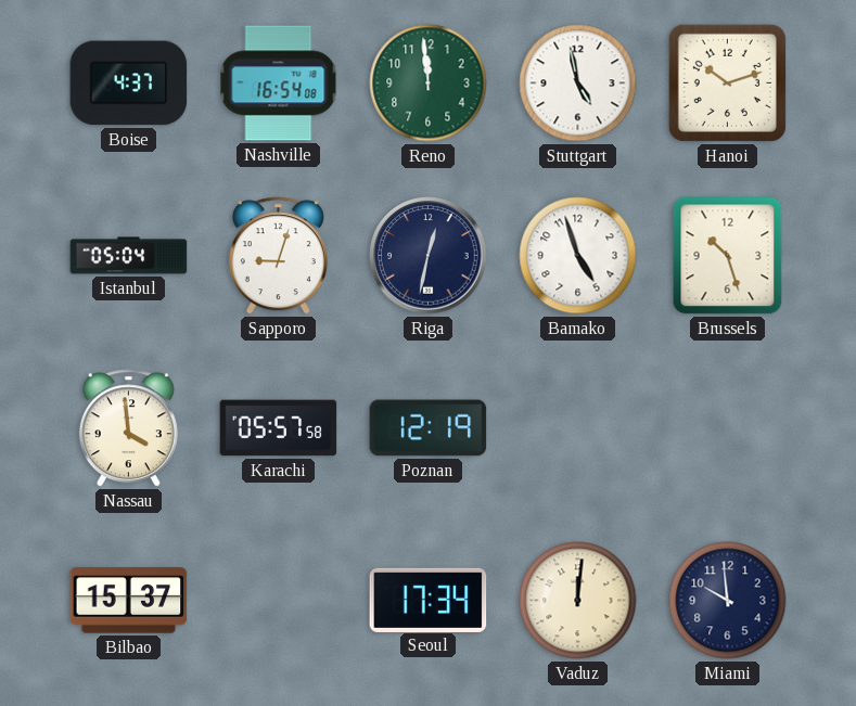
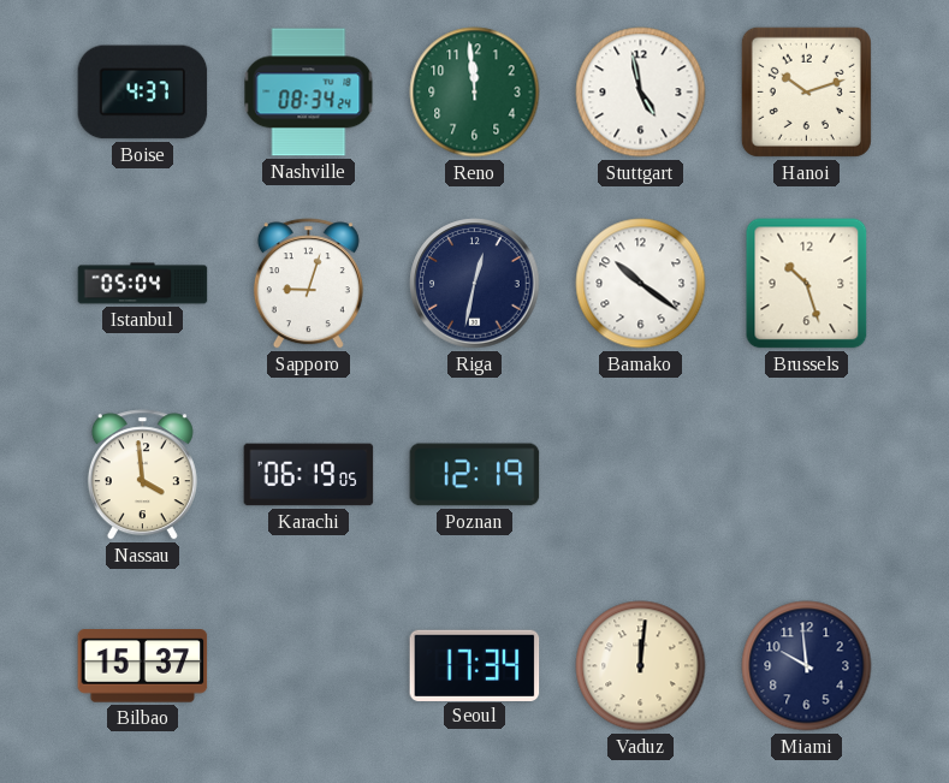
Nashville: 16:54 -> 08:34
Bamako: 4:57 -> 10:21
Karachi: 05:57 -> 06:19
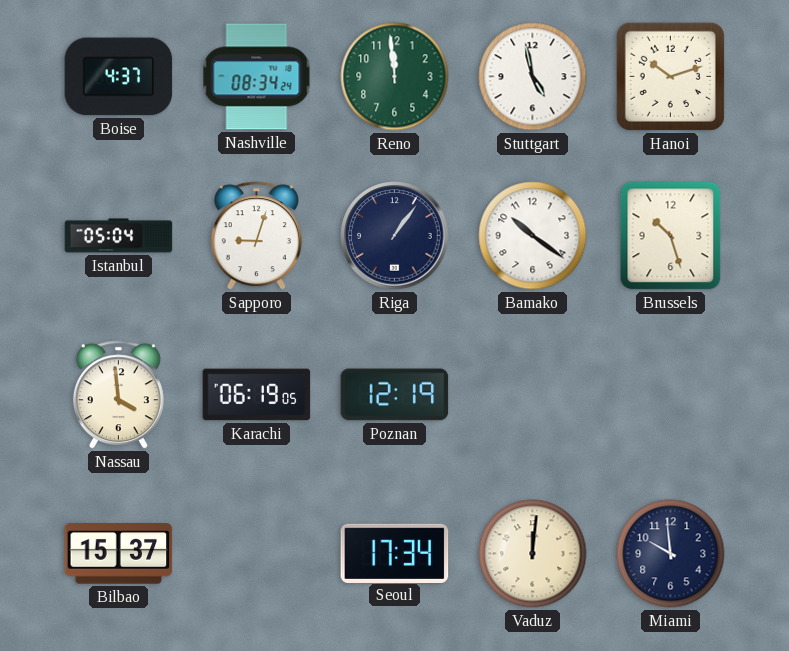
Riga: 12:32 -> 1:06
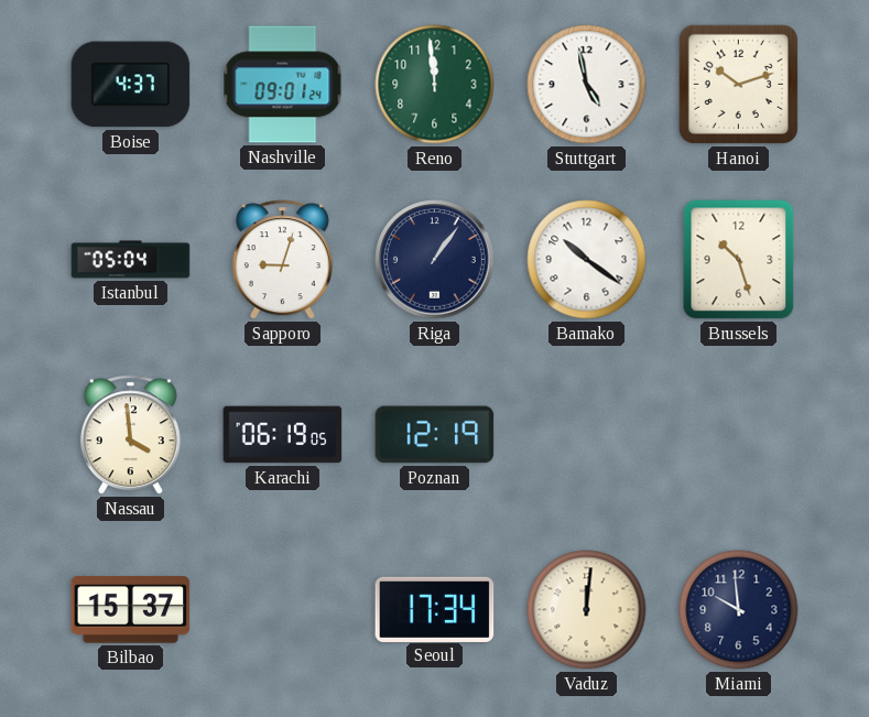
Nashville: 08:34 -> 09:01
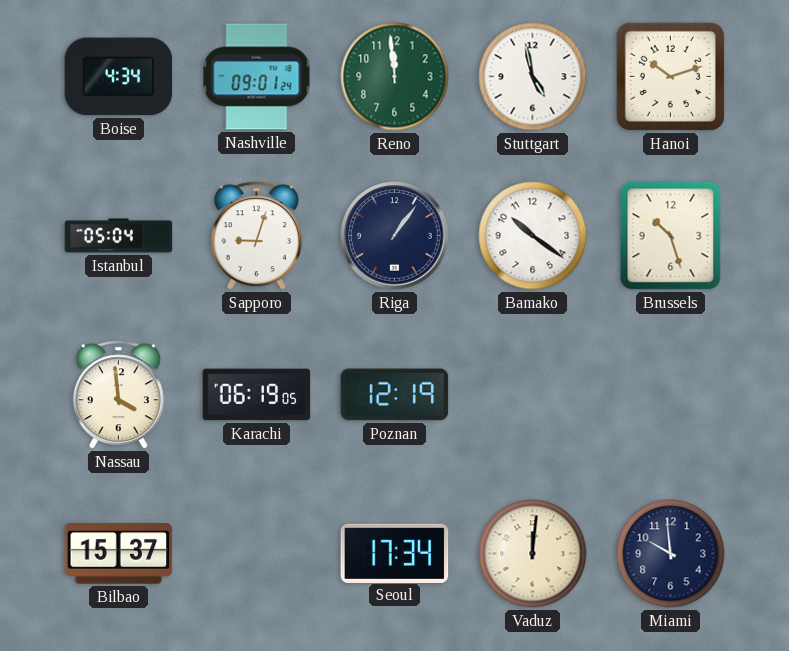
Boise: 4:37 -> 4:34
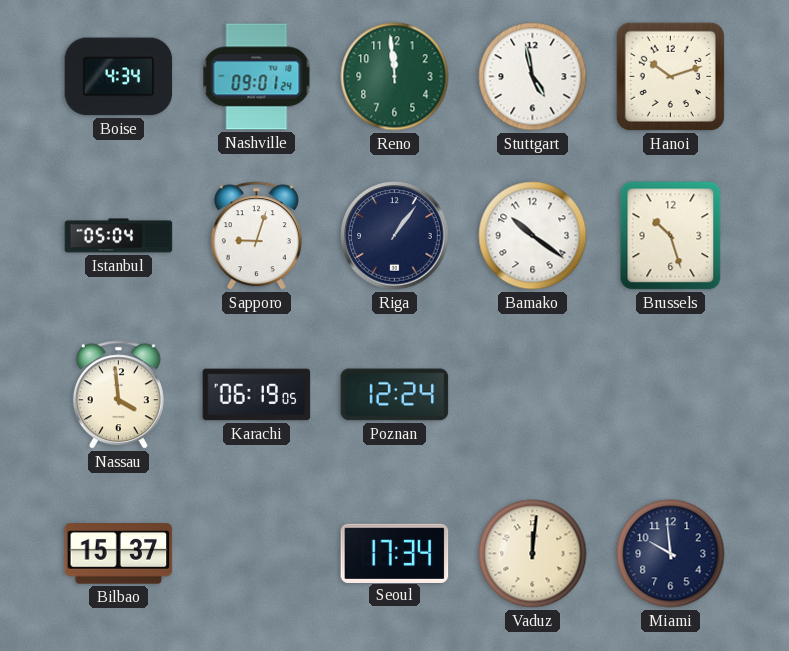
Poznan: 12:19 -> 12:24
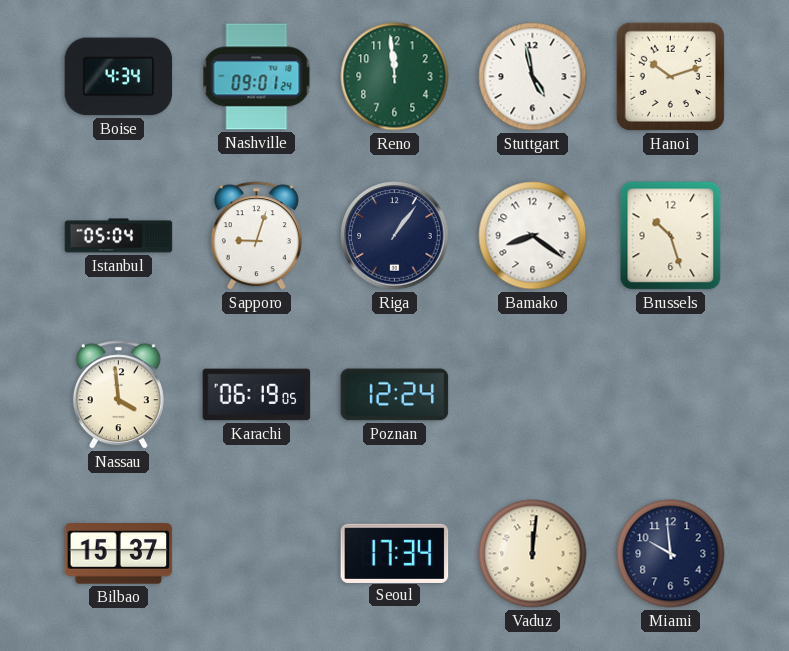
Bamako: 10:21 -> 8:21
